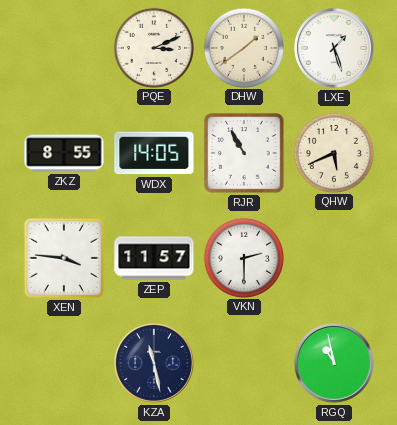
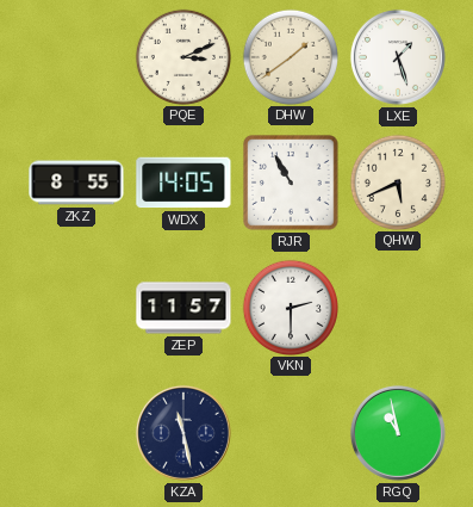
XEN: 3:46 -> none
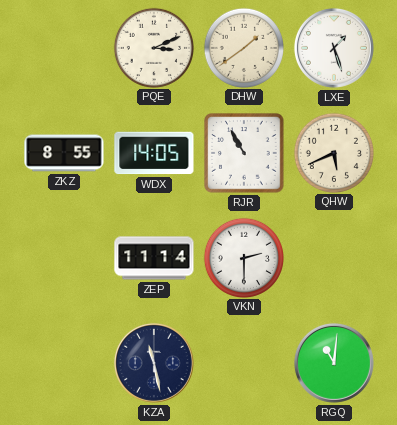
ZEP: 11:57 -> 11:14
RGQ: 10:58 -> 11:01
